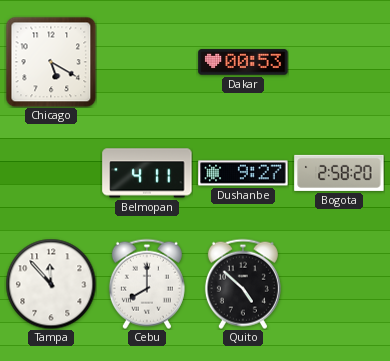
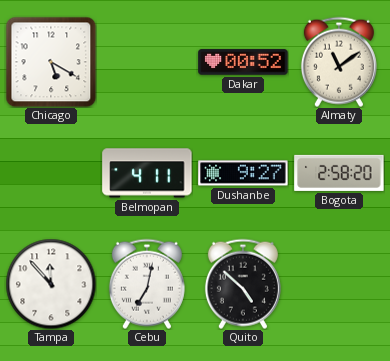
Dakar: 00:53 -> 00:52
Almaty: none -> 11:09
Cebu: 8:00 -> 7:02
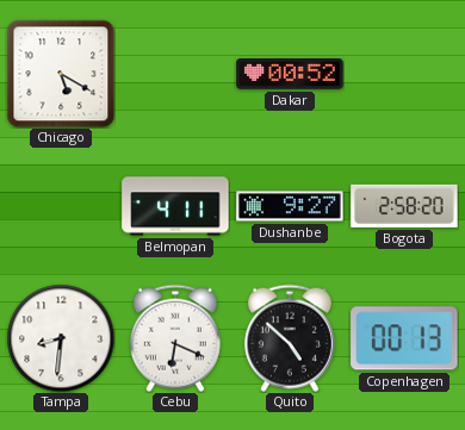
Almaty: 11:09 -> none
Tampa: 11:53 -> 8:31
Cebu: 7:02 -> 6:19
Copenhagen: none -> 00:13
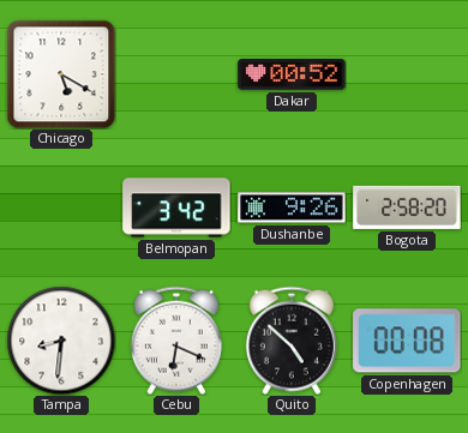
Belmopan: 4:11 -> 3:42
Dushanbe: 9:27 -> 9:26
Copenhagen: 00:13 -> 00:08
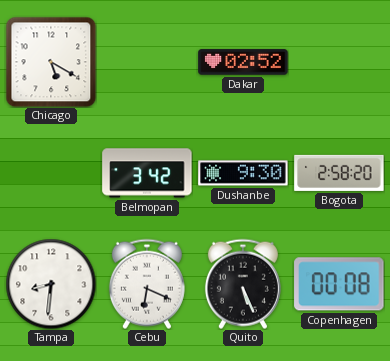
Dakar: 00:52 -> 02:52
Dushanbe: 9:26 -> 9:30
Quito: 4:52 -> 5:26
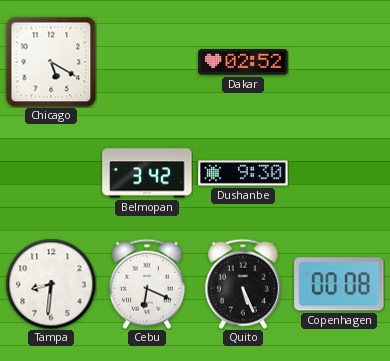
Bogota: 2:58 -> none
